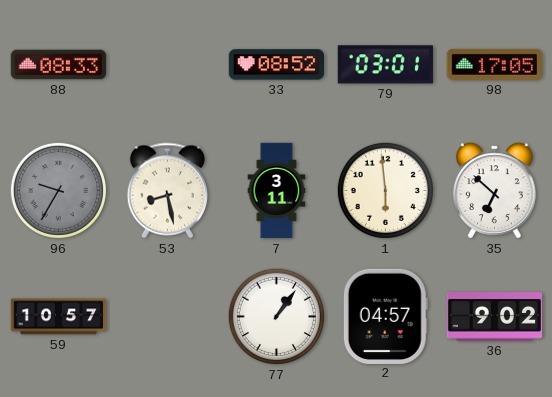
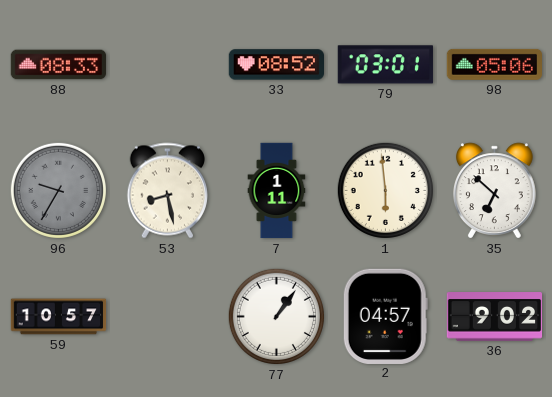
98: 17:05 -> 05:06
7: 3:11 -> 1:11
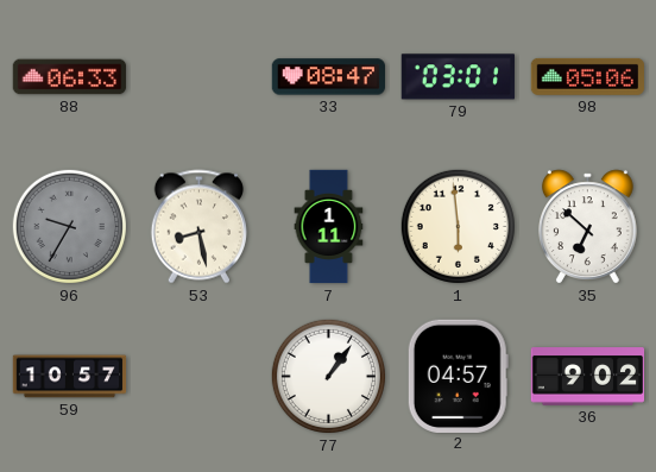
88: 08:33 -> 06:33
33: 08:52 -> 08:47
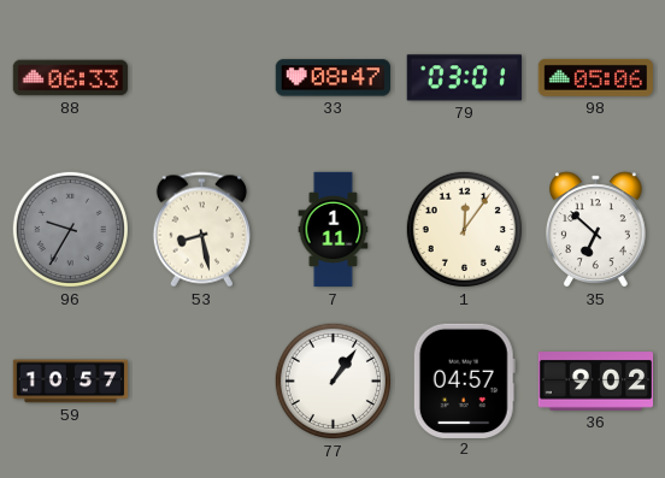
1: 5:59 -> 12:06
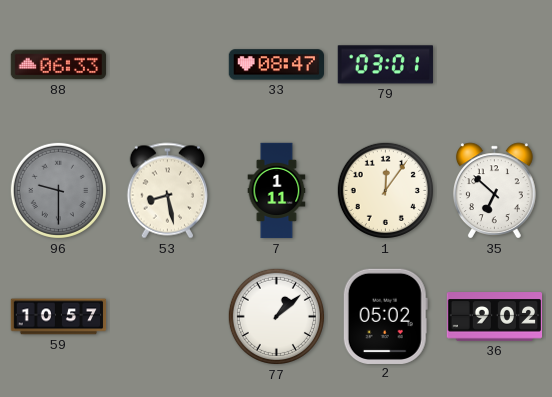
98: 05:06 -> none
96: 9:35 -> 9:30
77: 1:06 -> 1:08
2: 04:57 -> 05:02
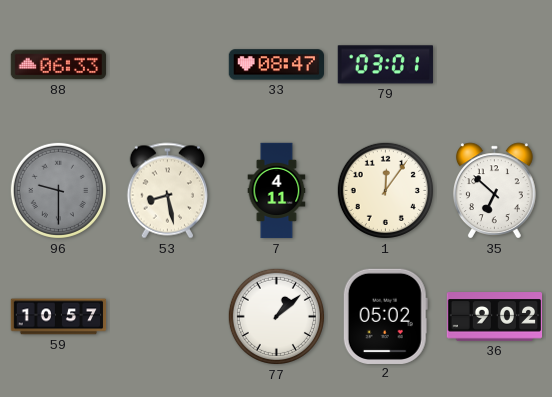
7: 1:11 -> 4:11
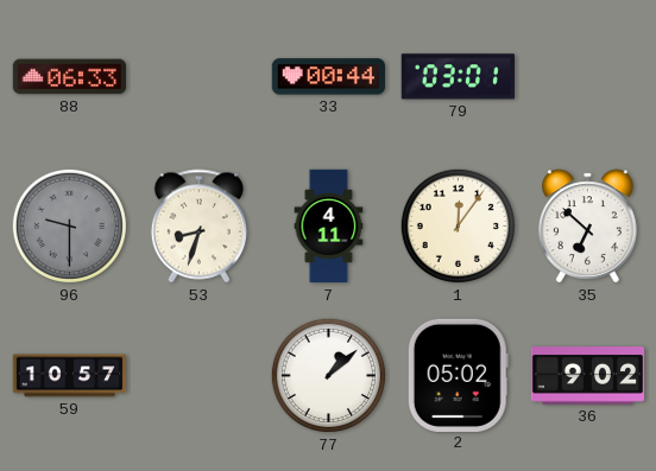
33: 08:47 -> 00:44
53: 8:28 -> 8:33
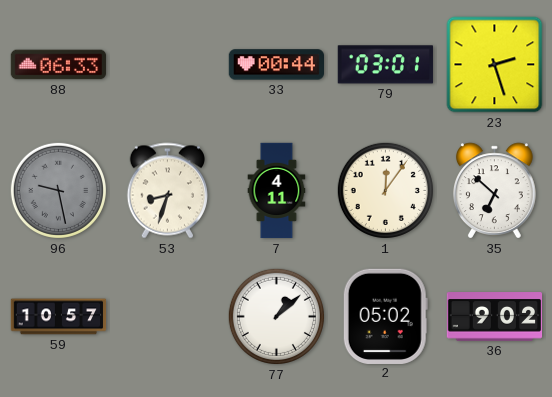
23: none -> 2:27
96: 9:30 -> 9:28
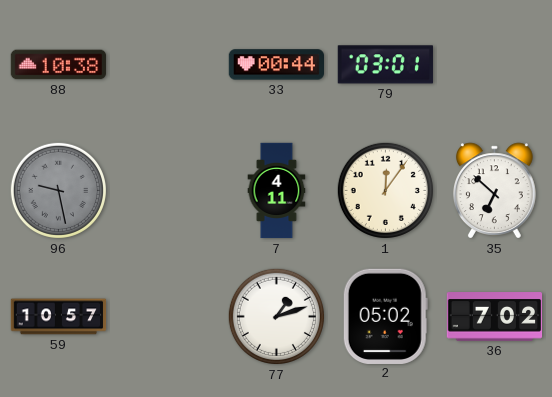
88: 06:33 -> 10:38
23: 2:27 -> none
53: 8:33 -> none
77: 1:08 -> 1:12
36: 9:02 -> 7:02
